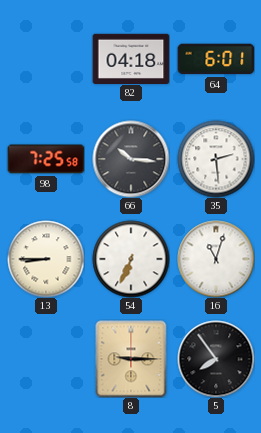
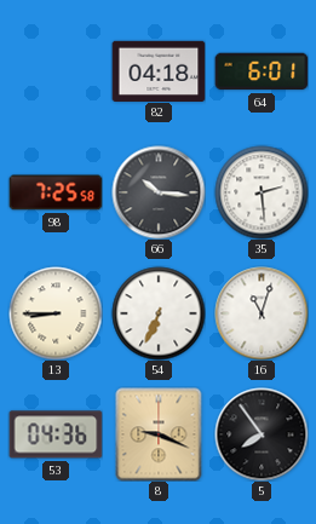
53: none -> 04:36
8: 9:15 -> 9:19
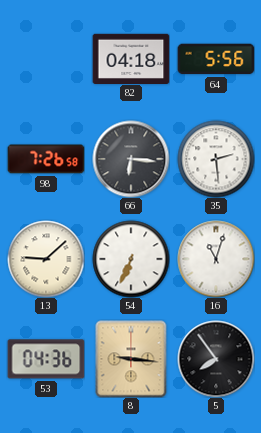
64: 6:01 -> 5:56
98: 7:25 -> 7:26
66: 10:16 -> 6:16
13: 8:45 -> 9:08
8: 9:19 -> 9:16
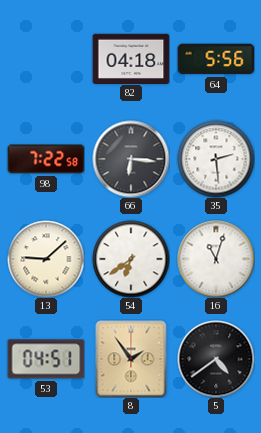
98: 7:26 -> 7:22
54: 6:34 -> 6:39
53: 04:36 -> 04:51
8: 9:16 -> 1:54
5: 7:54 -> 4:39
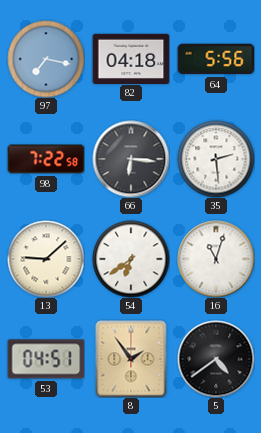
97: none -> 7:17
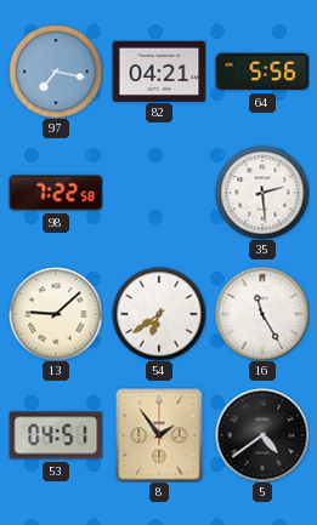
82: 04:18 -> 04:21
66: 6:16 -> none
16: 11:03 -> 11:25
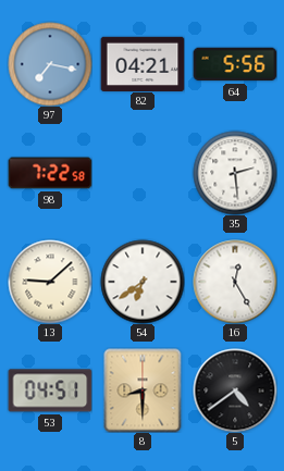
16: 11:25 -> 12:25
8: 1:54 -> 8:30
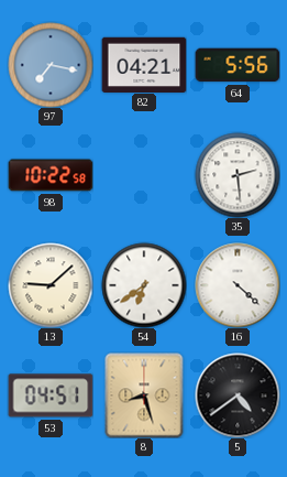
98: 7:22 -> 10:22
16: 12:25 -> 4:22
8: 8:30 -> 8:27
